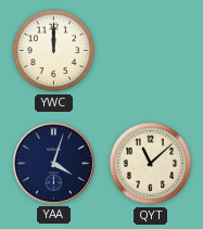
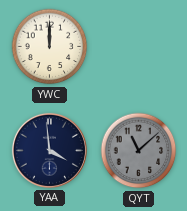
YAA: 4:03 -> 3:59
QYT dial: cream -> grey
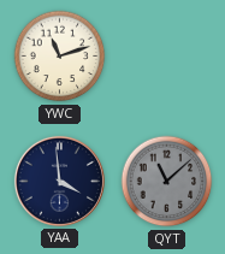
YWC: 12:00 -> 11:12
